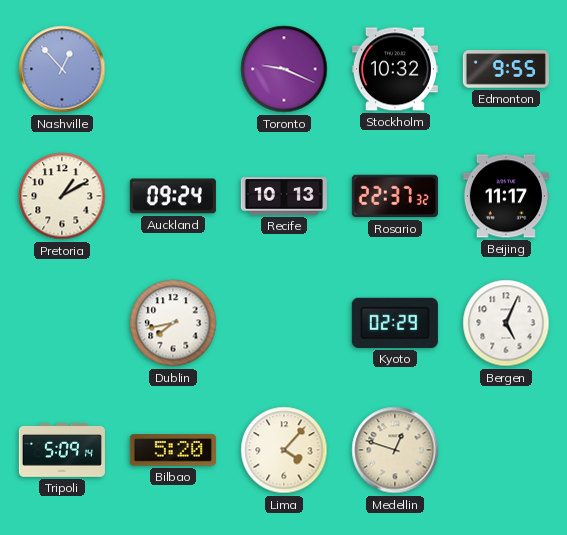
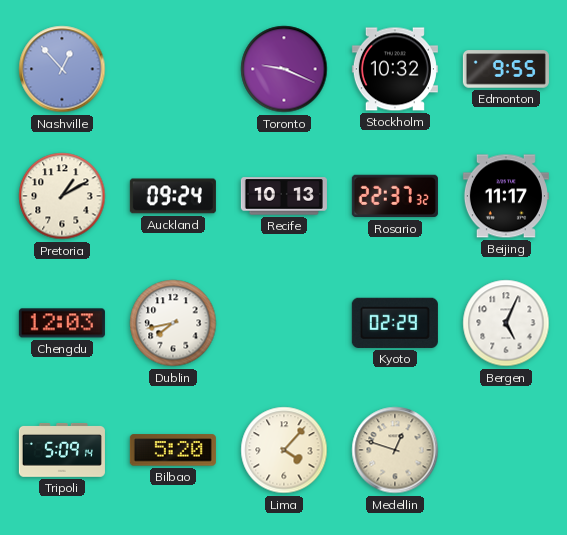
Chengdu: none -> 12:03
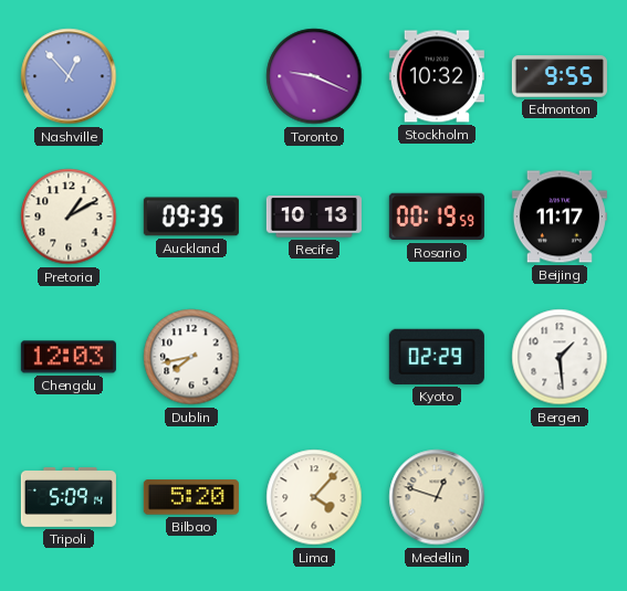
Auckland: 09:24 -> 09:35
Rosario: 22:37 -> 00:19
Bergen: 5:04 -> 1:29
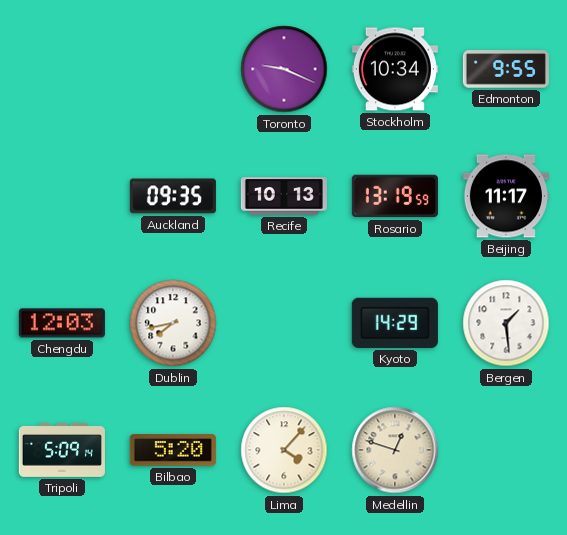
Nashville: 12:53 -> none
Stockholm: 10:32 -> 10:34
Pretoria: 1:10 -> none
Rosario: 00:19 -> 13:19
Kyoto: 02:29 -> 14:29
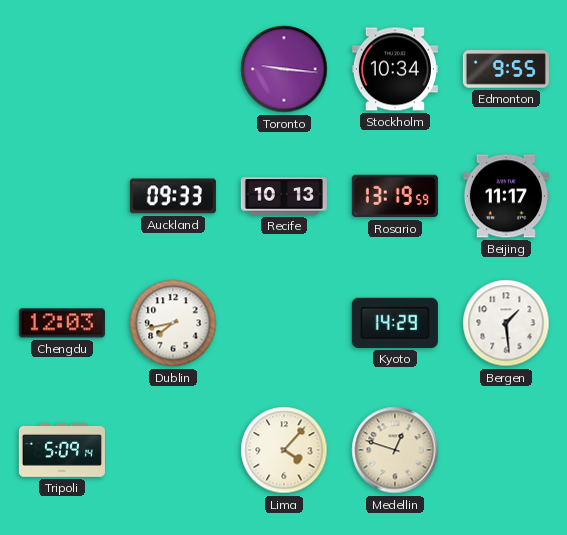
Toronto: 9:19 -> 9:16
Auckland: 09:35 -> 09:33
Bilbao: 5:20 -> none
